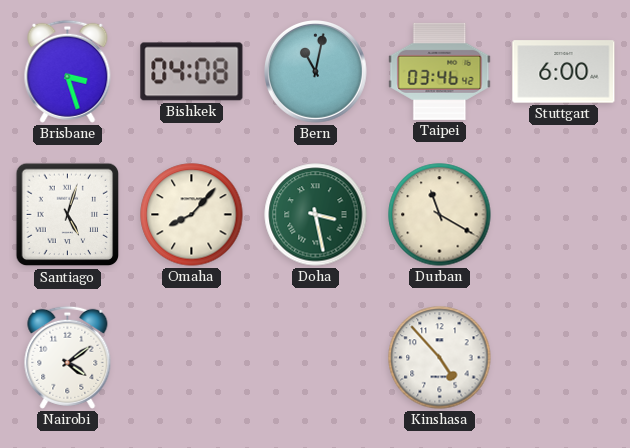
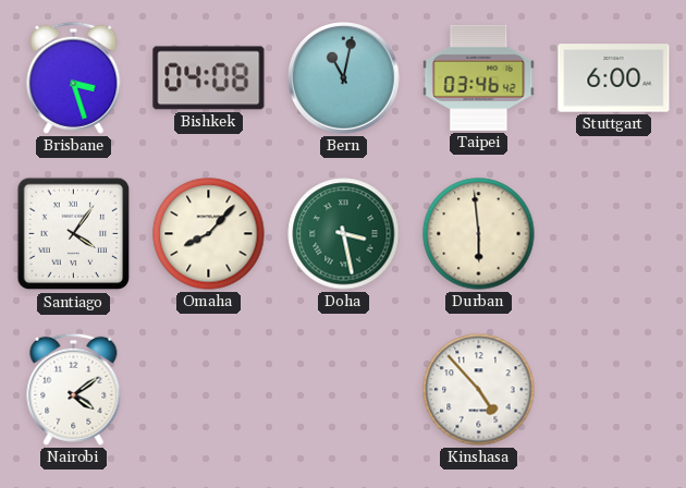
Santiago: 5:03 -> 4:06
Durban: 11:20 -> 5:59
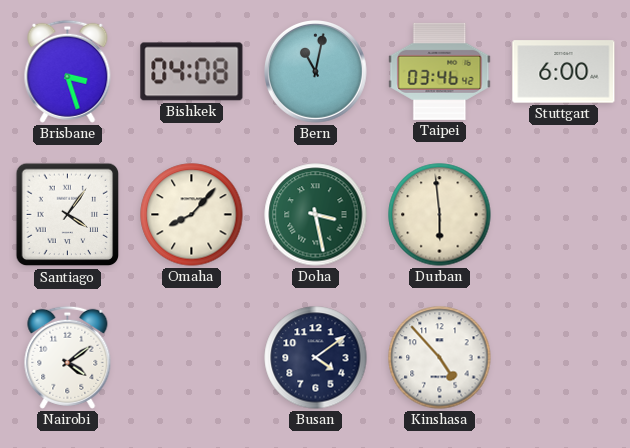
Busan: none -> 4:09
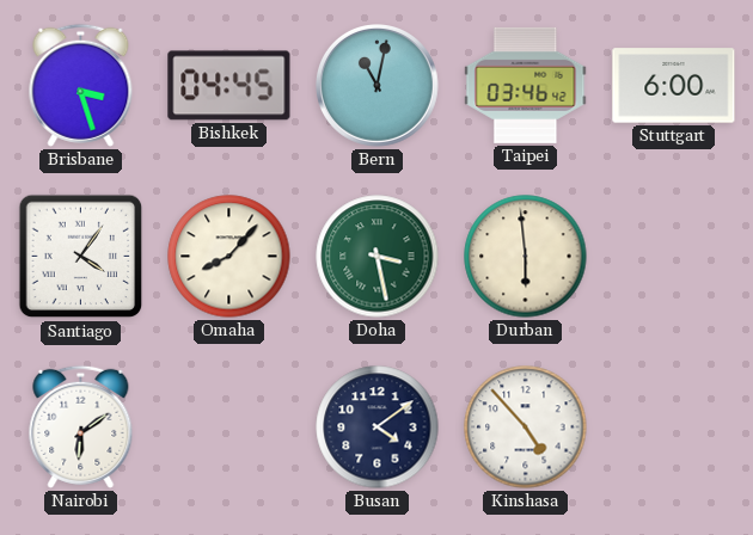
Bishkek: 04:08 -> 04:45
Nairobi: 4:09 -> 6:09
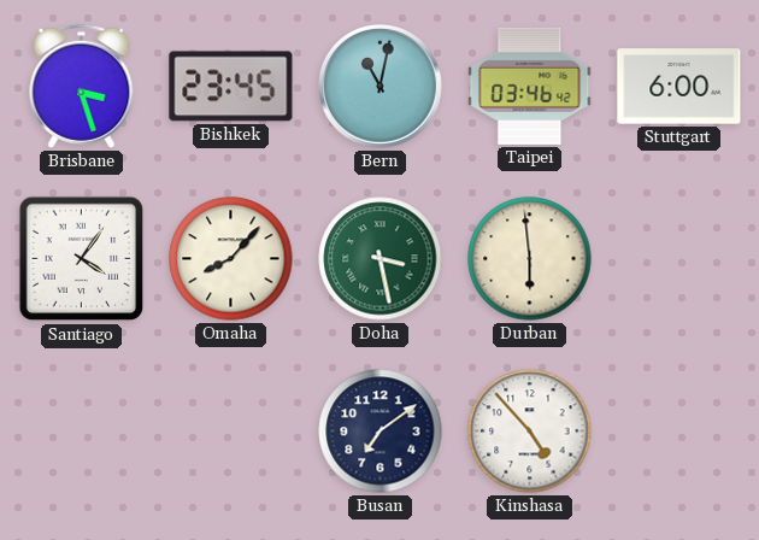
Bishkek: 04:45 -> 23:45
Nairobi: 6:09 -> none
Busan: 4:09 -> 7:09
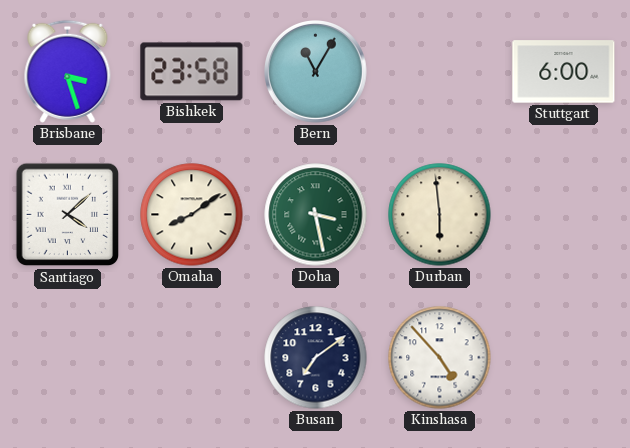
Bishkek: 23:45 -> 23:58
Bern: 11:02 -> 11:05
Taipei: 03:46 -> none
Santiago: 4:06 -> 4:08
Omaha: 8:07 -> 8:09
